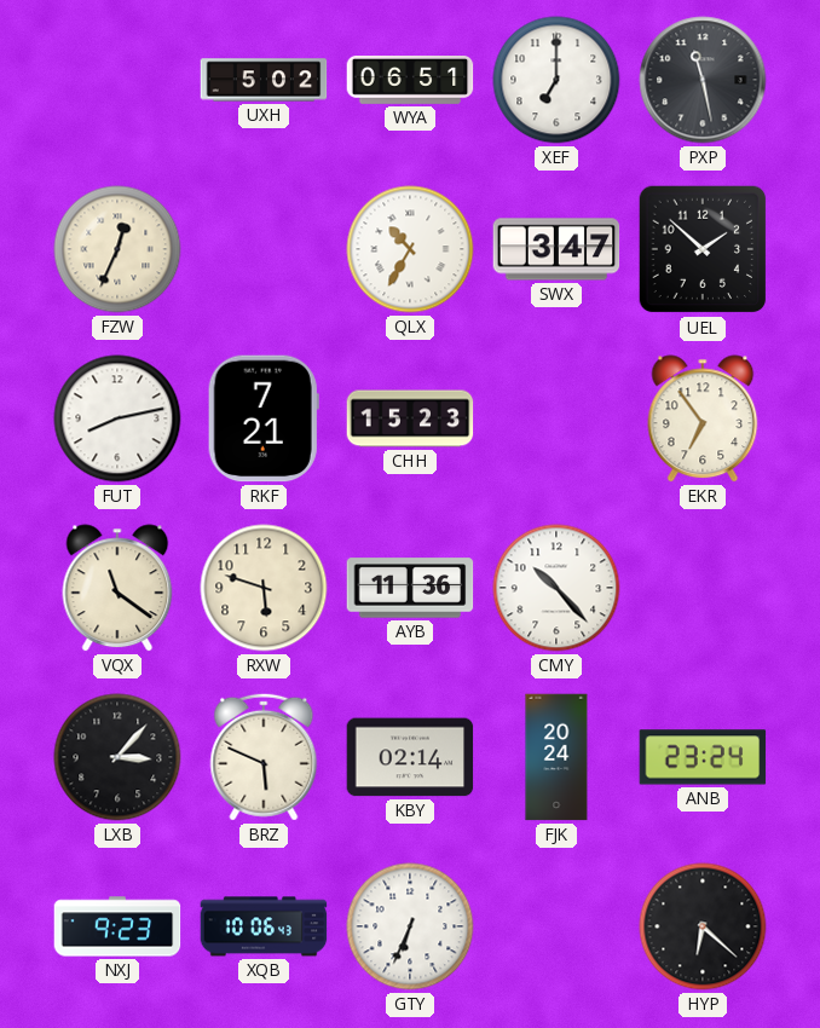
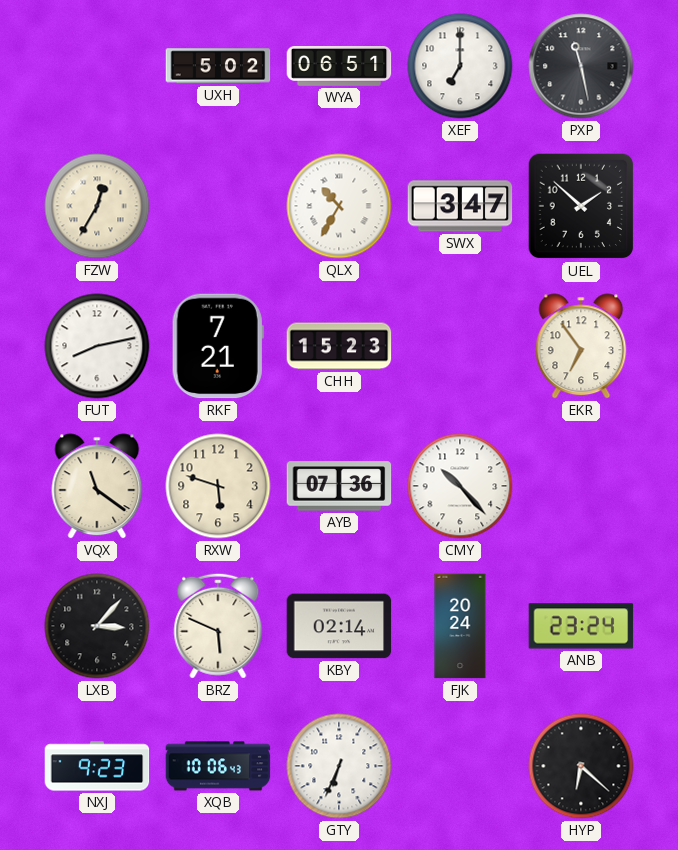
FZW: 12:34 -> 12:35
AYB: 11:36 -> 07:36
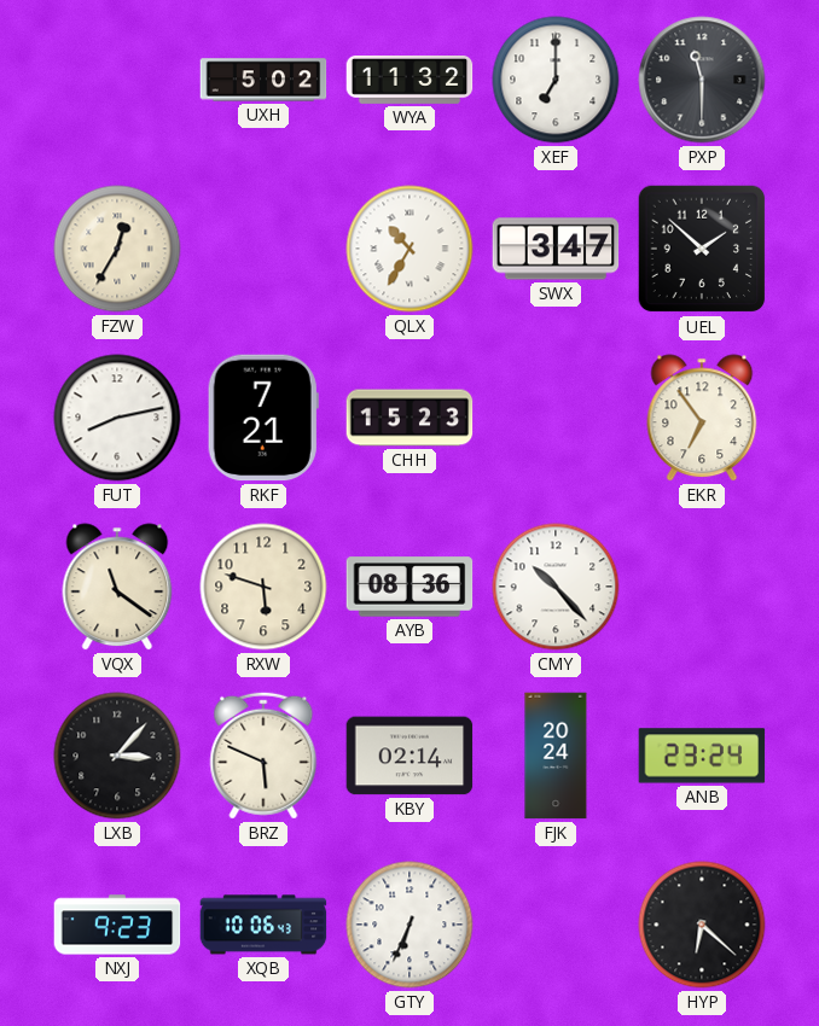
WYA: 06:51 -> 11:32
PXP: 11:28 -> 11:30
AYB: 07:36 -> 08:36
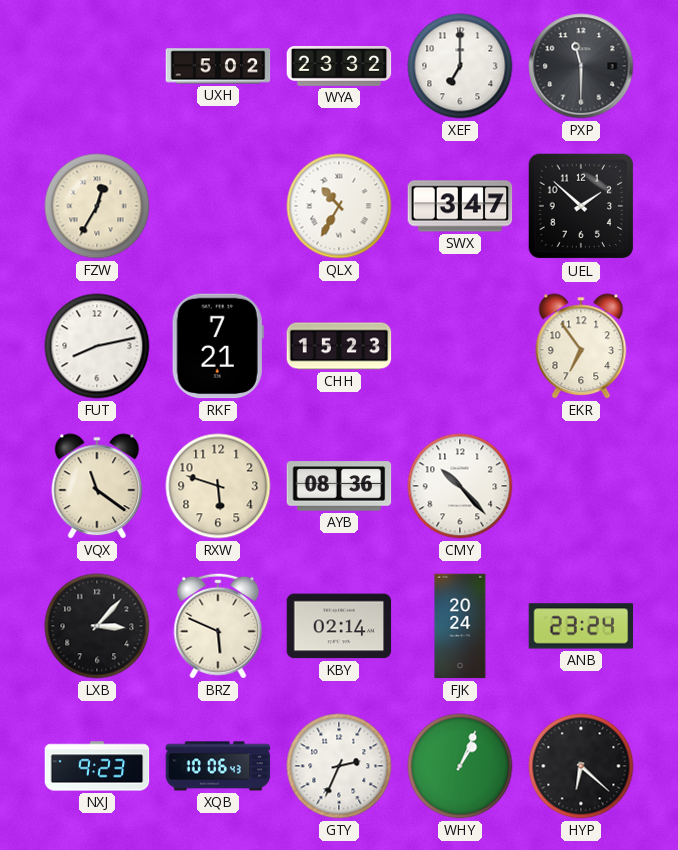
WYA: 11:32 -> 23:32
GTY: 6:34 -> 2:34
WHY: none -> 1:04
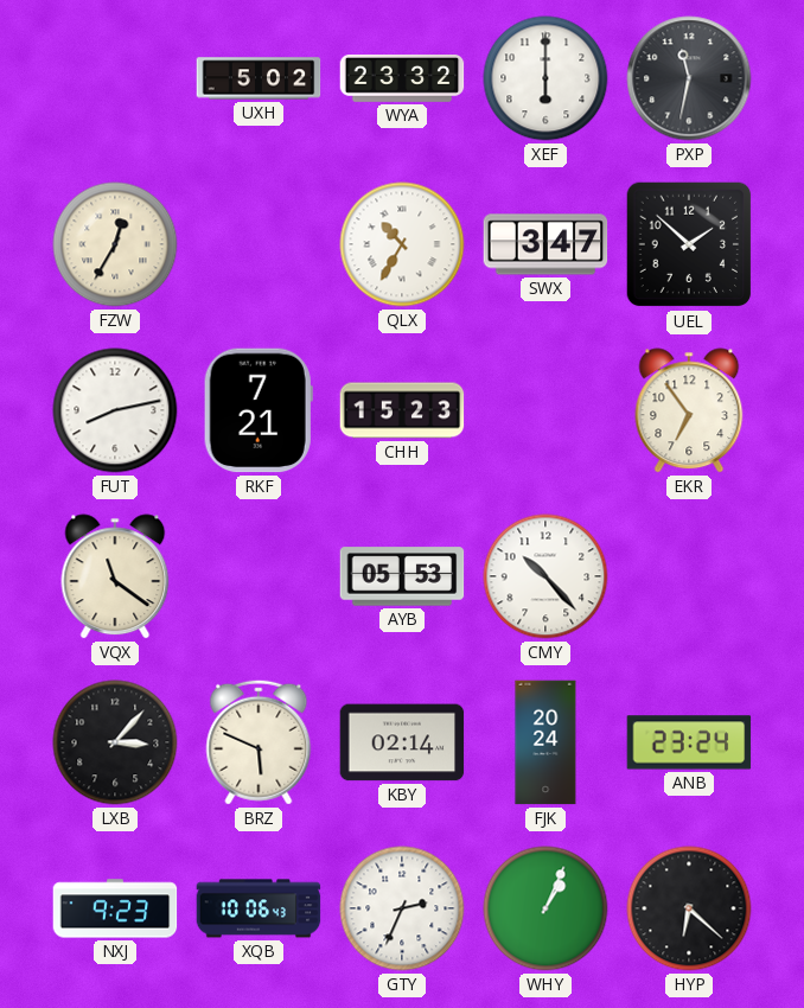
XEF: 7:00 -> 6:00
PXP: 11:30 -> 11:32
RXW: 5:48 -> none
AYB: 08:36 -> 05:53
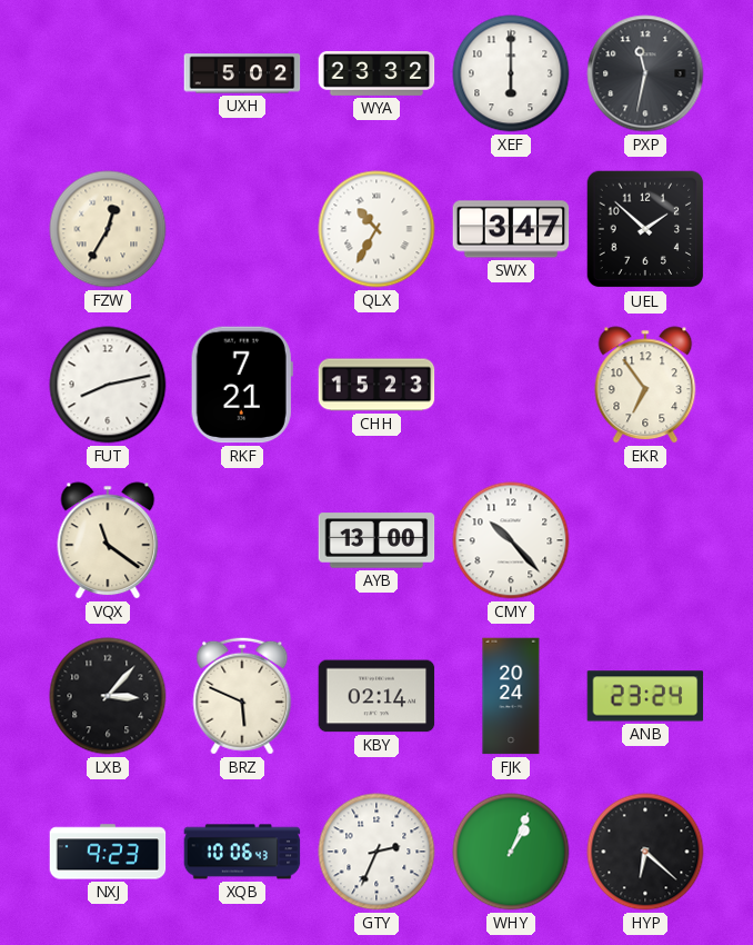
AYB: 05:53 -> 13:00
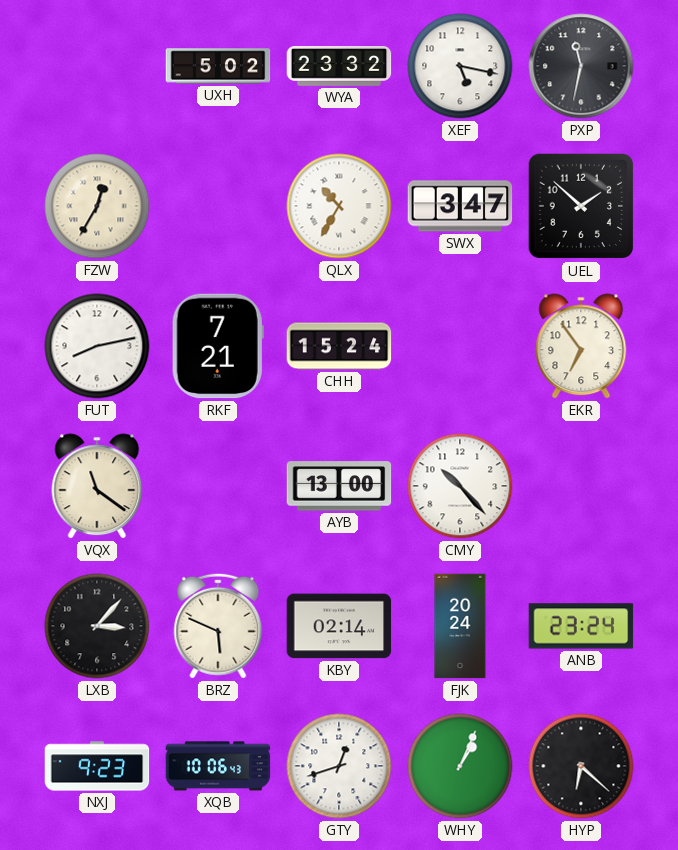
XEF: 6:00 -> 5:17
CHH: 15:23 -> 15:24
GTY: 2:34 -> 12:42
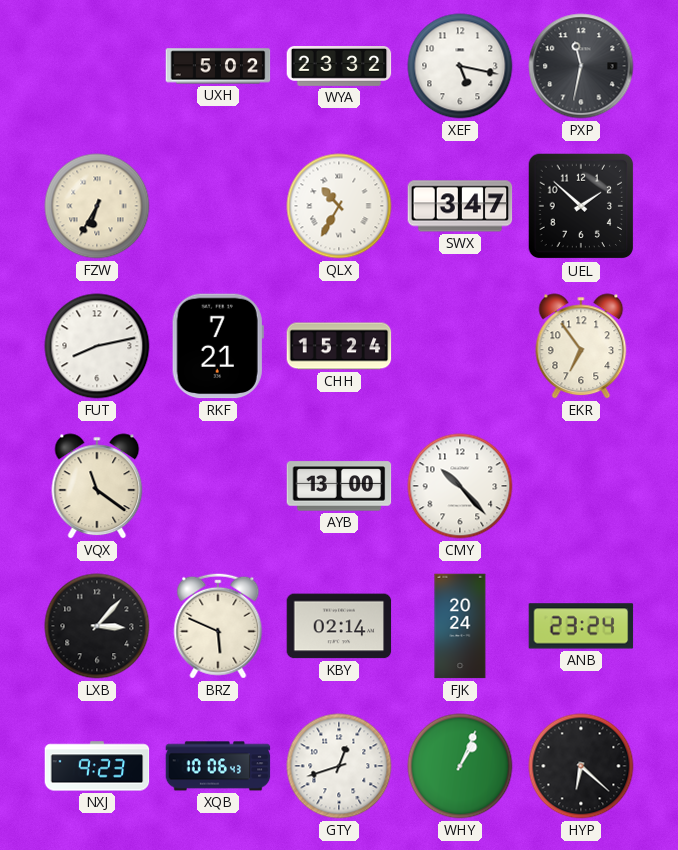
FZW: 12:35 -> 6:35
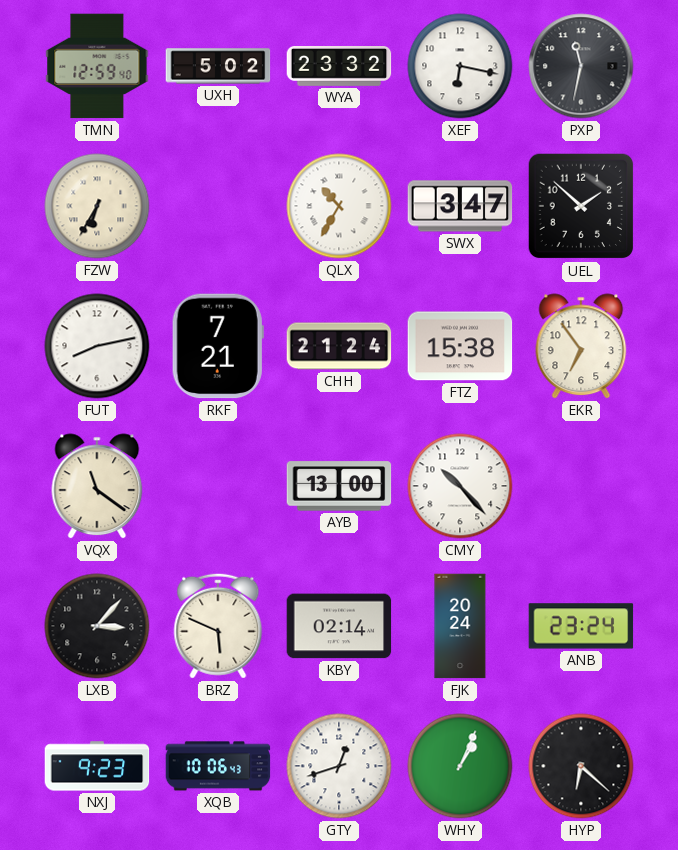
TMN: none -> 12:59
XEF: 5:17 -> 6:17
CHH: 15:24 -> 21:24
FTZ: none -> 15:38
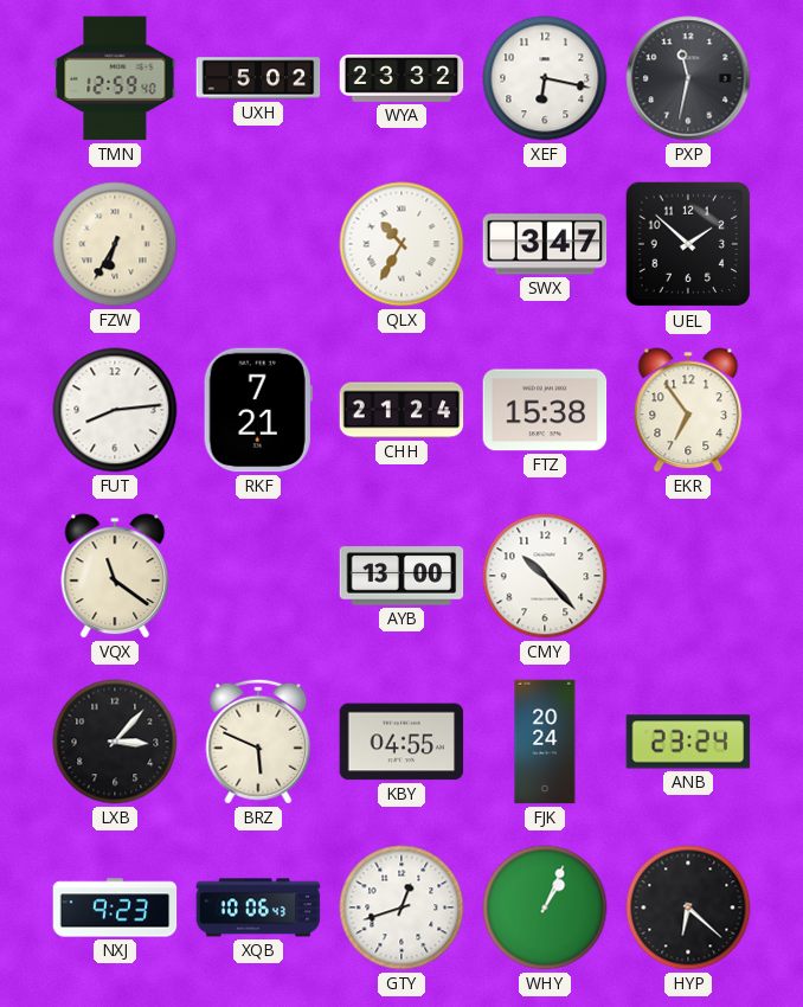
FUT: 8:13 -> 8:14
KBY: 02:14 -> 04:55
